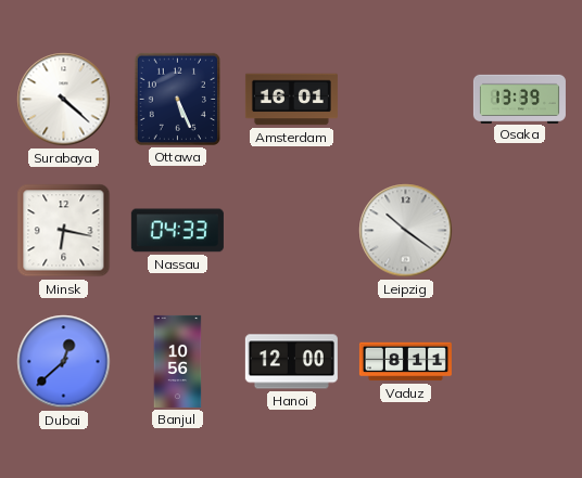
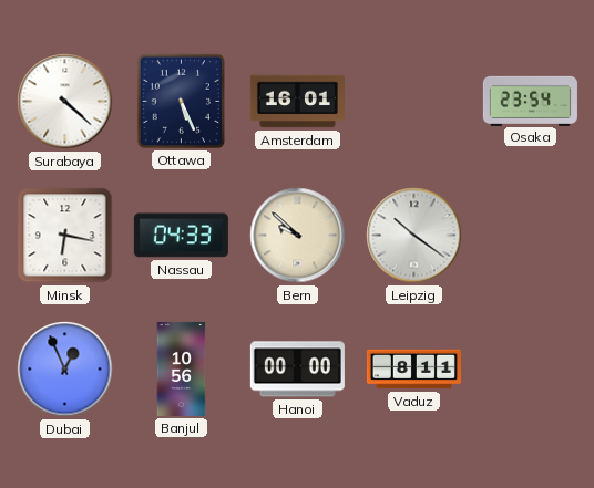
Osaka: 13:39 -> 23:54
Bern: none -> 9:52
Dubai: 12:38 -> 12:56
Hanoi: 12:00 -> 00:00
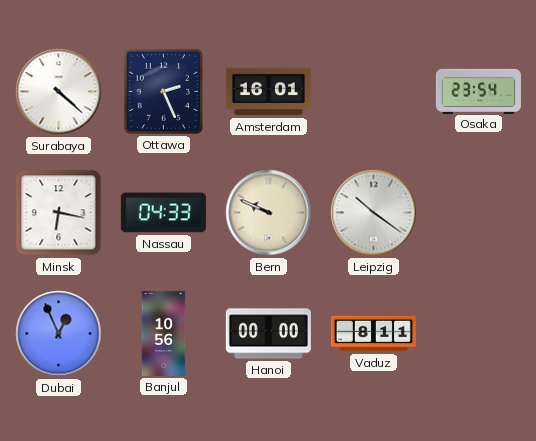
Ottawa: 5:26 -> 2:26
Bern: 9:52 -> 9:49
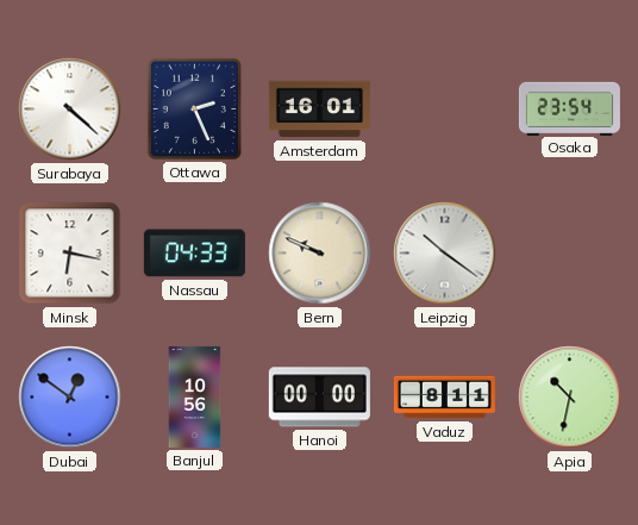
Dubai: 12:56 -> 12:51
Apia: none -> 10:32
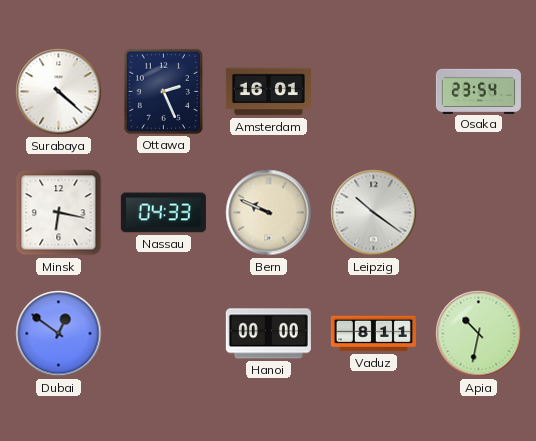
Banjul: 10:56 -> none
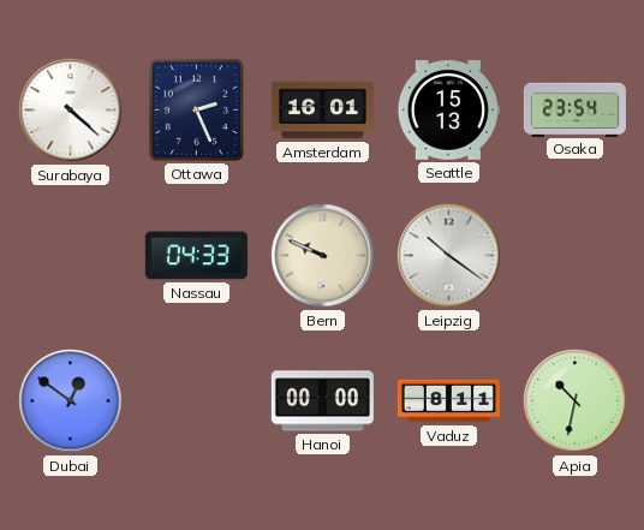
Seattle: none -> 15:13
Minsk: 6:17 -> none
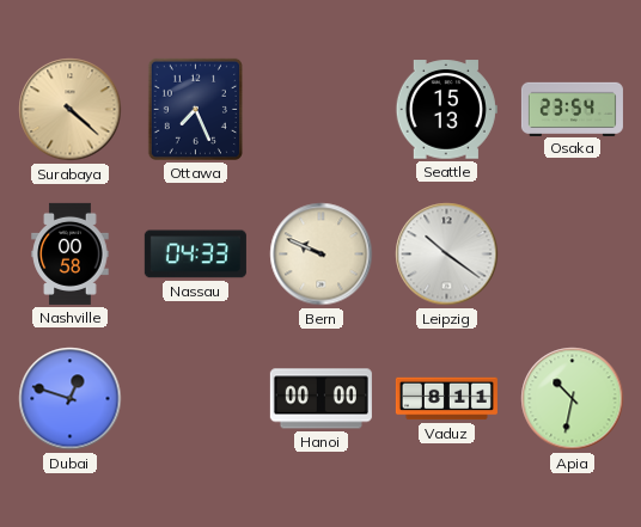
Surabaya dial: white -> champagne
Ottawa: 2:26 -> 7:26
Amsterdam: 16:01 -> none
Nashville: none -> 00:58
Dubai: 12:51 -> 12:48
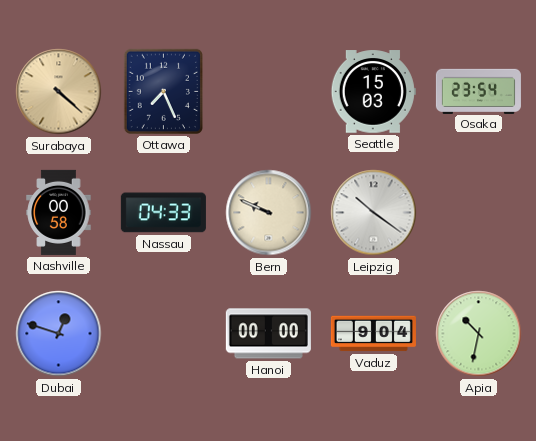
Seattle: 15:13 -> 15:03
Vaduz: 8:11 -> 9:04
